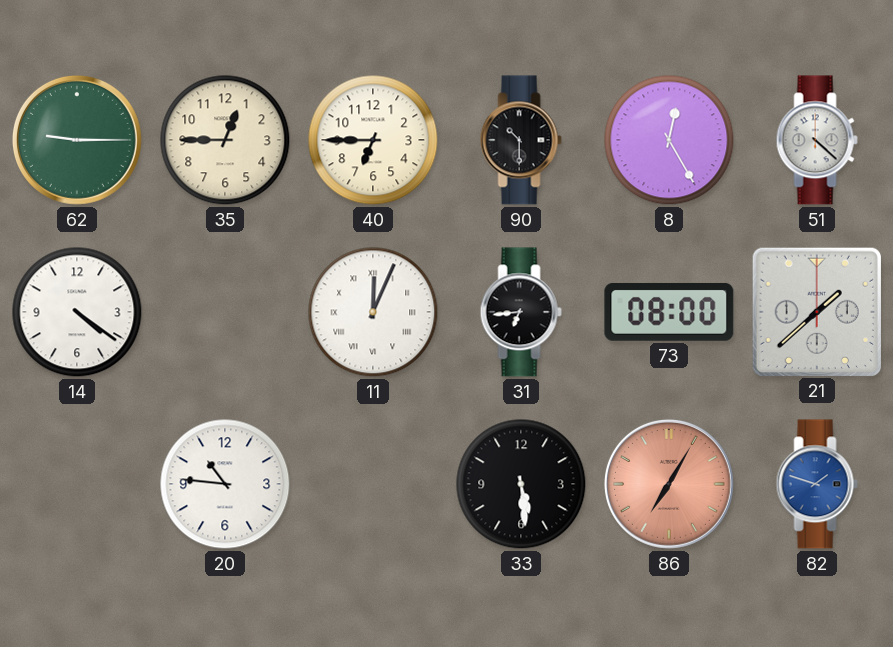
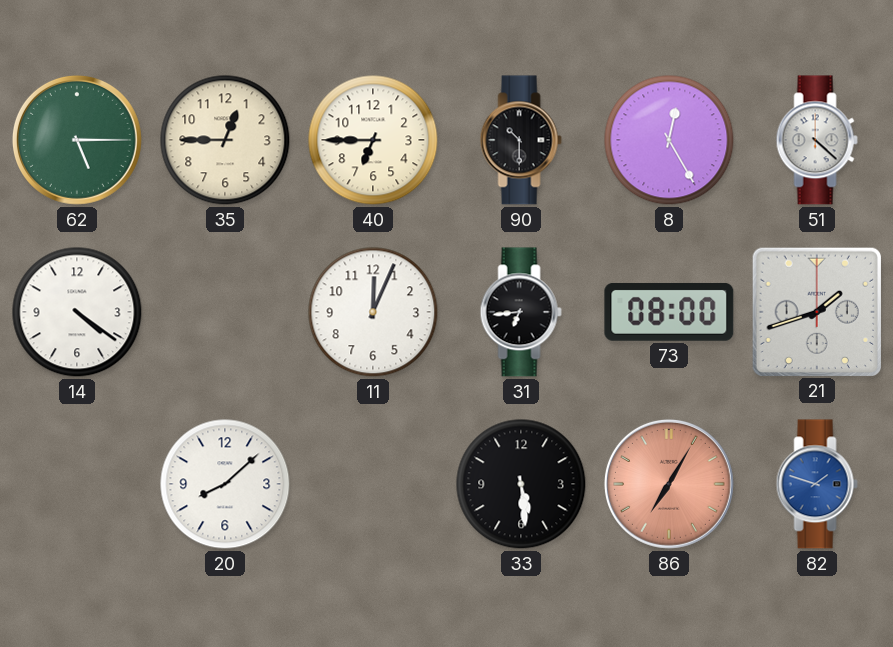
62: 9:15 -> 5:15
11 numerals: Roman -> Arabic
21: 1:38 -> 1:42
20: 10:46 -> 8:08
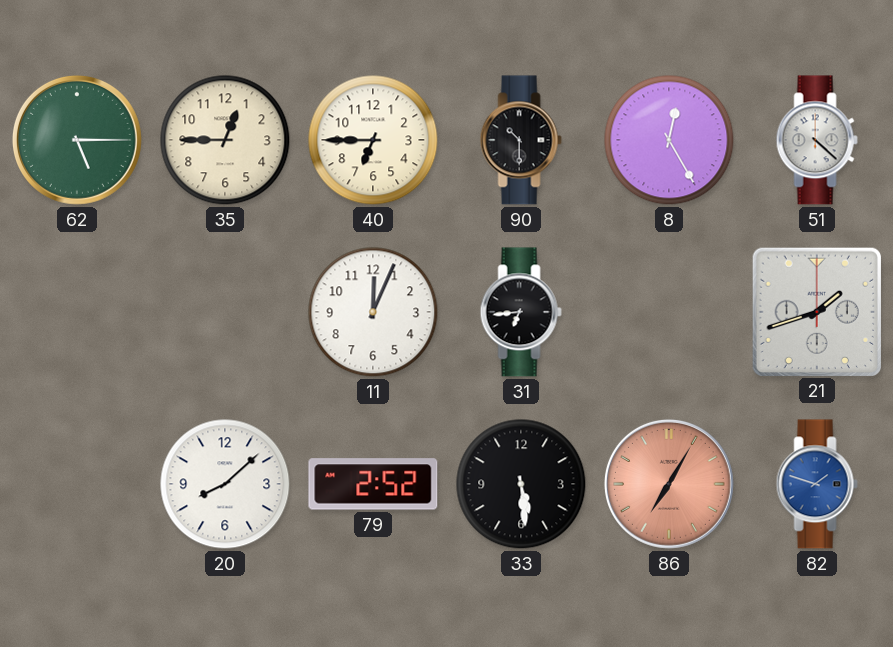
14: 4:21 -> none
73: 08:00 -> none
79: none -> 2:52
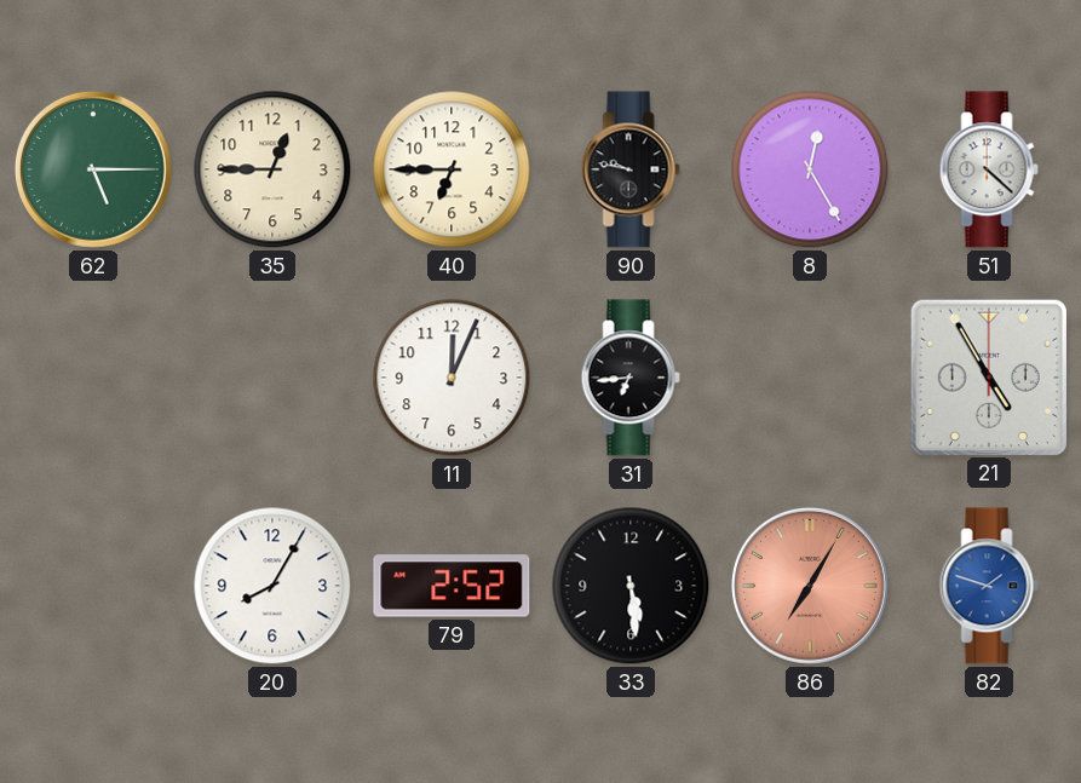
90: 10:30 -> 9:47
21: 1:42 -> 4:55
20: 8:08 -> 8:05
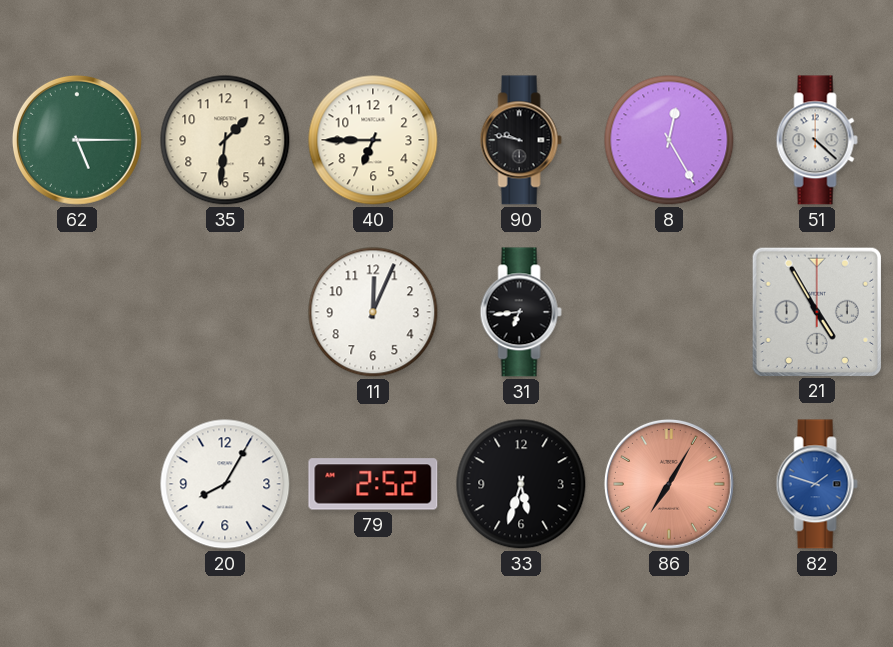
35: 12:45 -> 1:31
33: 5:29 -> 5:33
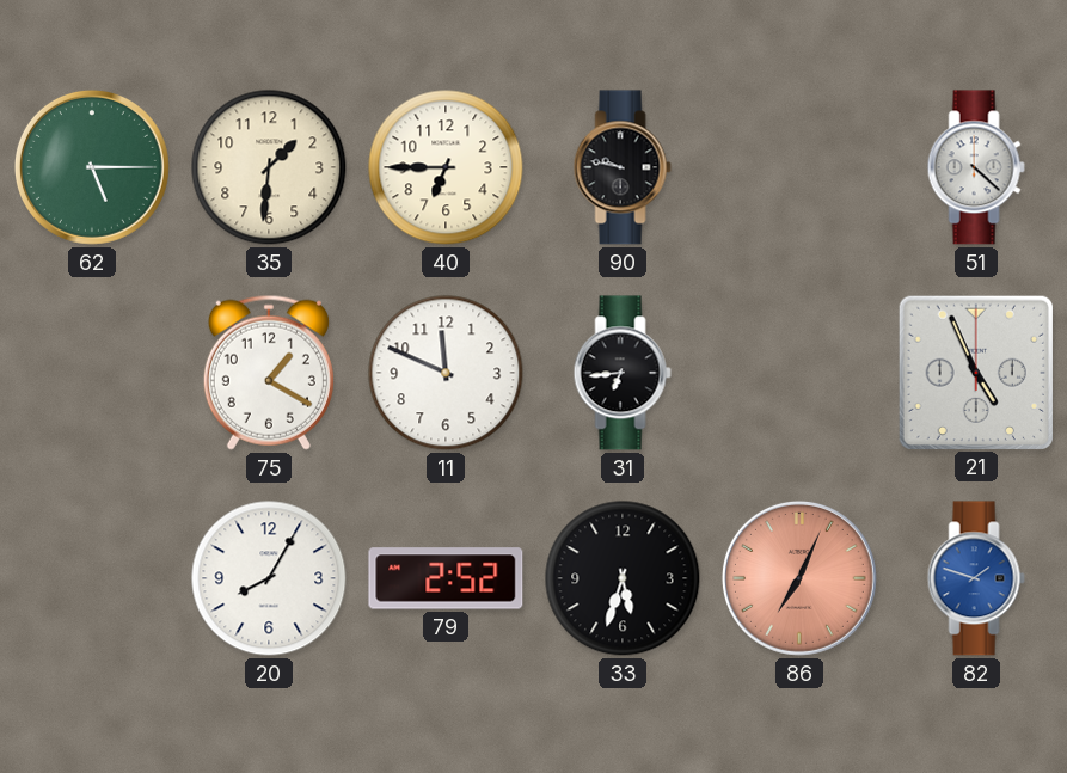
8: 12:25 -> none
75: none -> 1:20
11: 12:04 -> 11:49
21: 4:55 -> 4:56
86: 7:05 -> 7:04
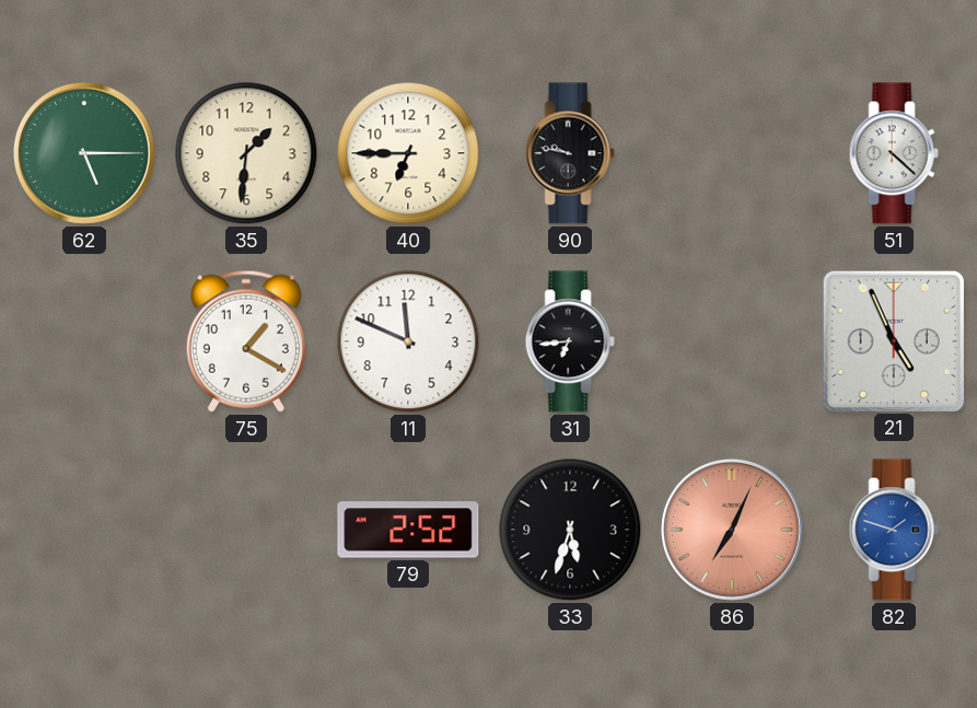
20: 8:05 -> none
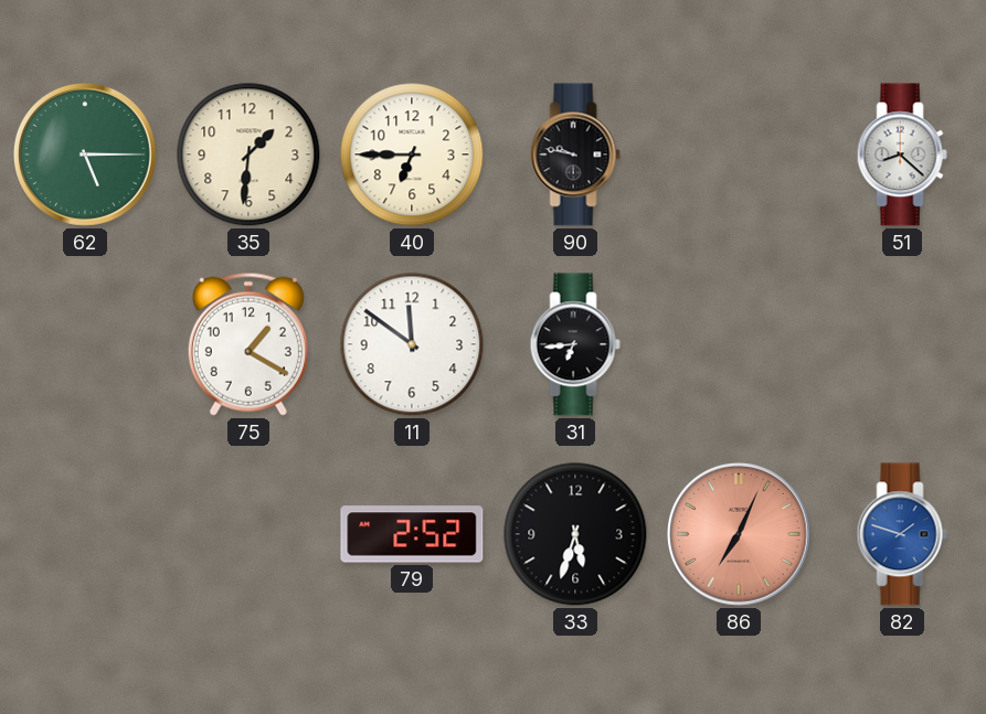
51: 4:22 -> 8:22
11: 11:49 -> 11:51
21: 4:56 -> none
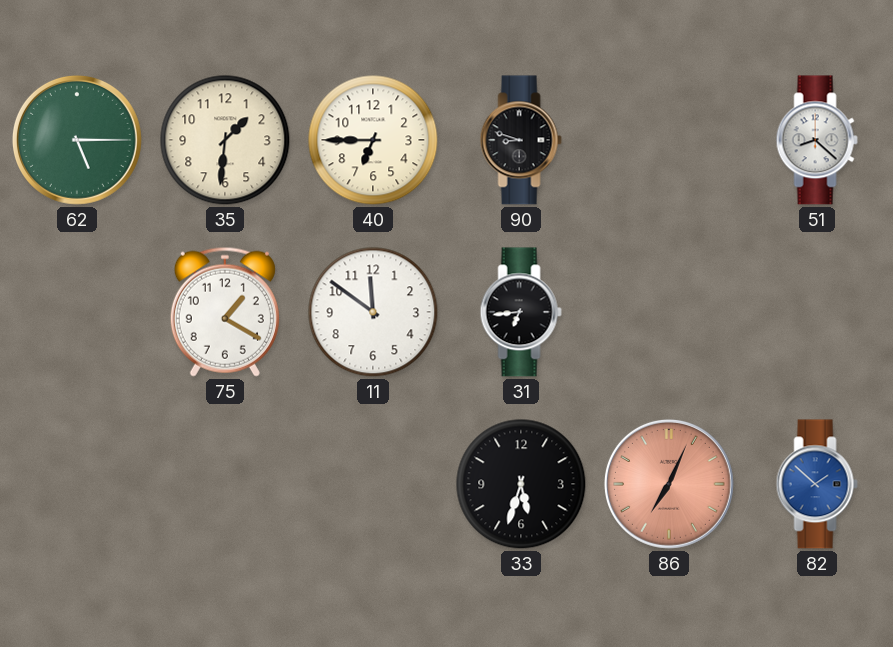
90: 9:47 -> 8:48
79: 2:52 -> none
82: 1:48 -> 1:52
